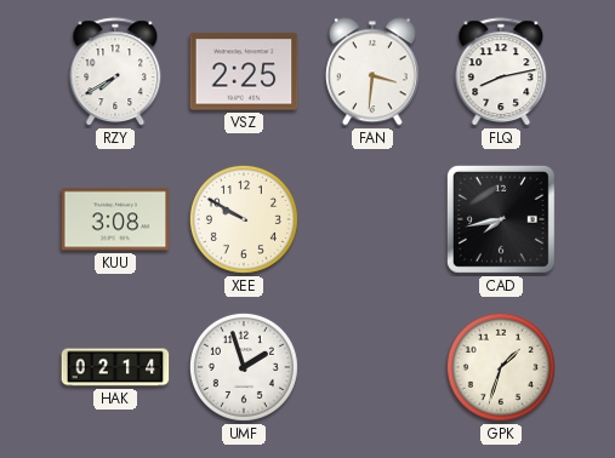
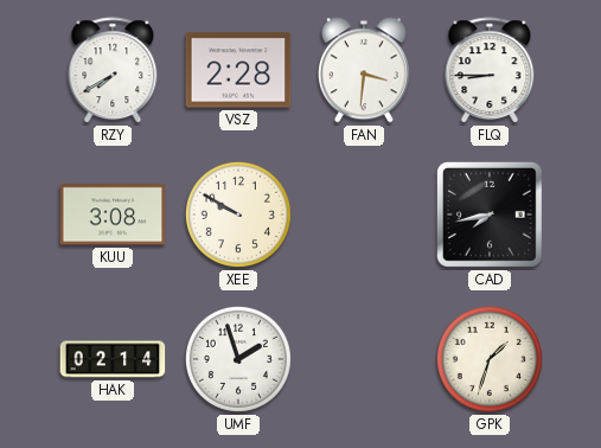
VSZ: 2:25 -> 2:28
FLQ: 8:13 -> 8:45
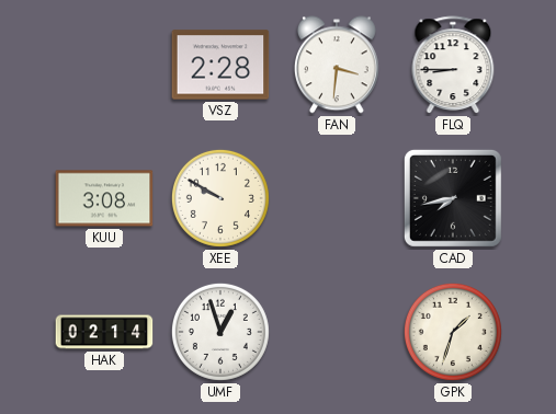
RZY: 7:40 -> none
UMF: 1:57 -> 12:57
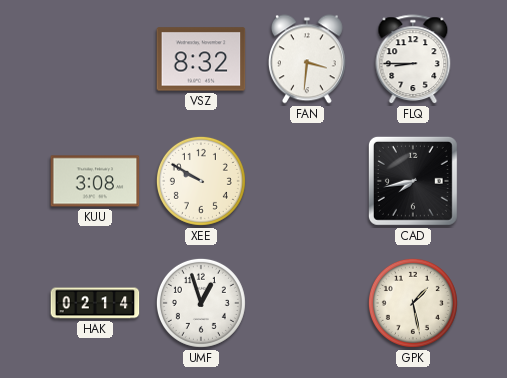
VSZ: 2:28 -> 8:32
GPK: 1:33 -> 1:28
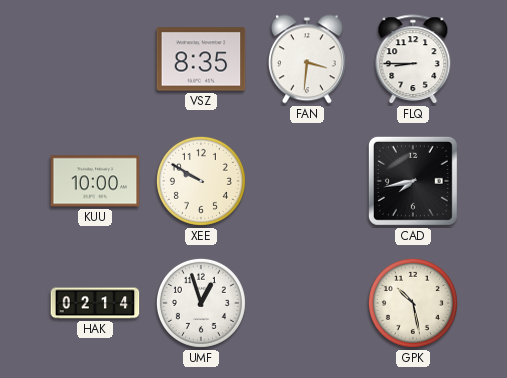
VSZ: 8:32 -> 8:35
KUU: 3:08 -> 10:00
GPK: 1:28 -> 10:28
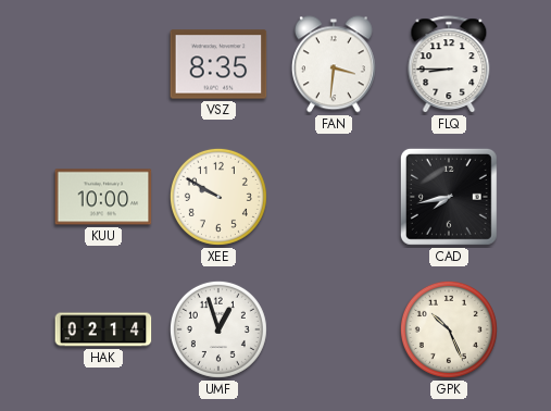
GPK: 10:28 -> 10:26
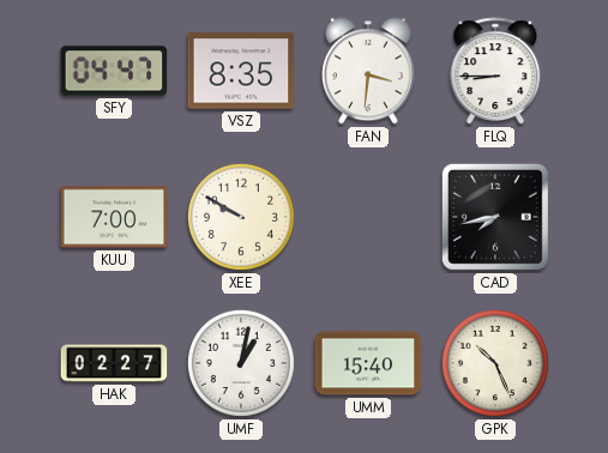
SFY: none -> 04:47
KUU: 10:00 -> 7:00
HAK: 02:14 -> 02:27
UMF: 12:57 -> 1:02
UMM: none -> 15:40
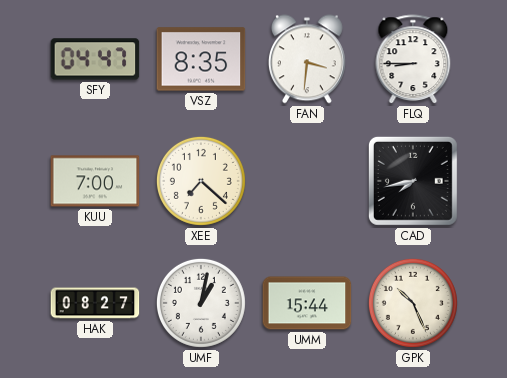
XEE: 9:50 -> 7:22
HAK: 02:27 -> 08:27
UMM: 15:40 -> 15:44
